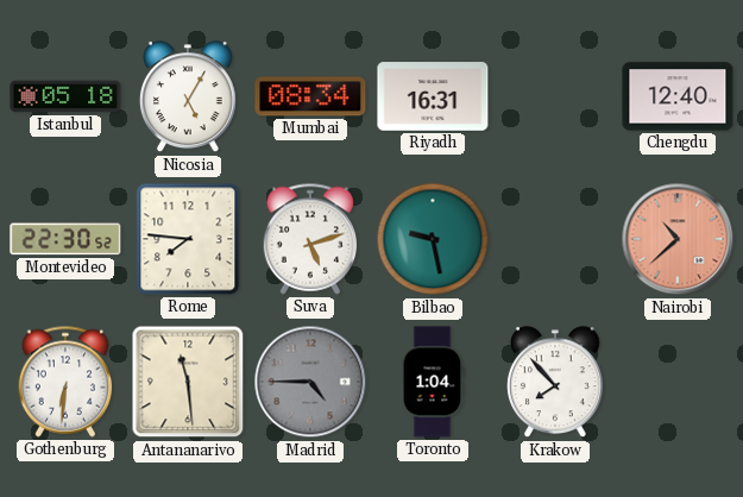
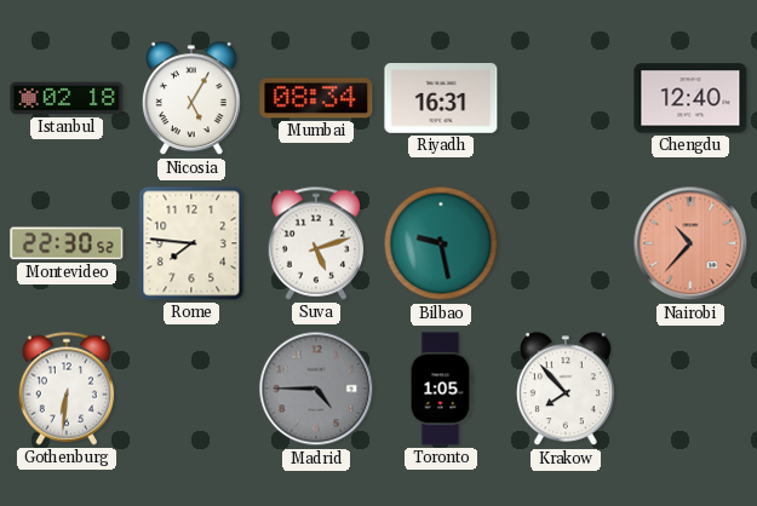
Istanbul: 05:18 -> 02:18
Nairobi: 10:38 -> 10:37
Antananarivo: 11:29 -> none
Toronto: 1:04 -> 1:05
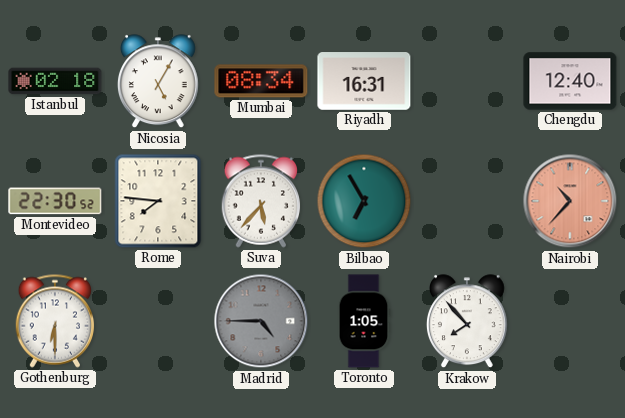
Suva: 5:12 -> 5:37
Bilbao: 9:28 -> 6:55
Gothenburg: 6:31 -> 6:30
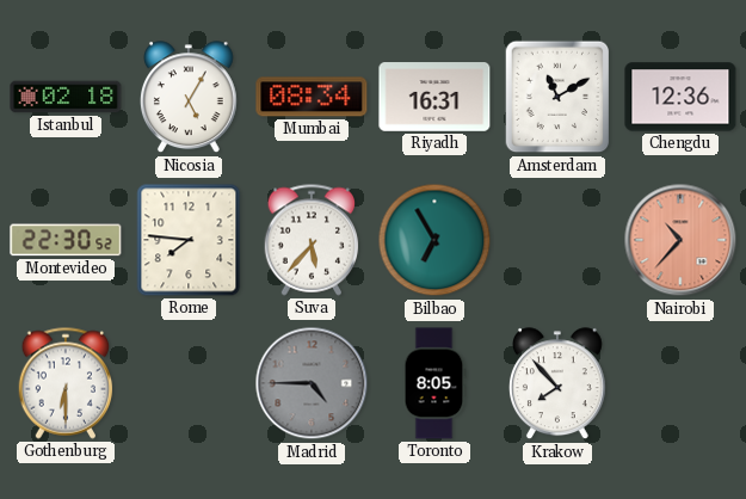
Amsterdam: none -> 11:10
Chengdu: 12:40 -> 12:36
Toronto: 1:05 -> 8:05
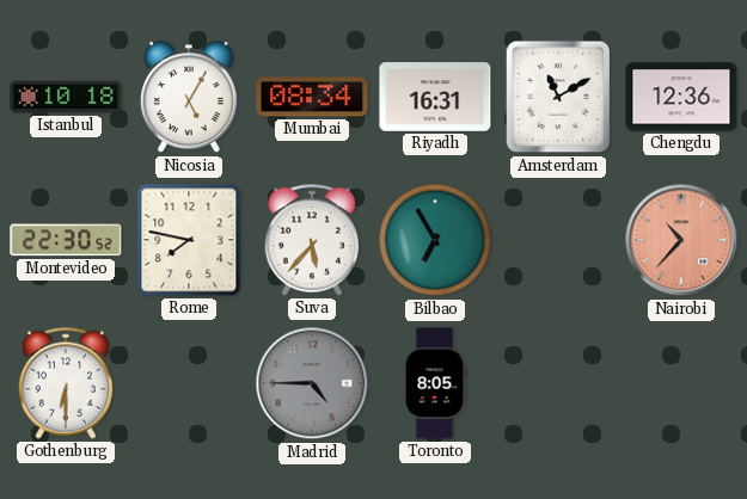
Istanbul: 02:18 -> 10:18
Rome: 7:46 -> 7:47
Krakow: 7:53 -> none
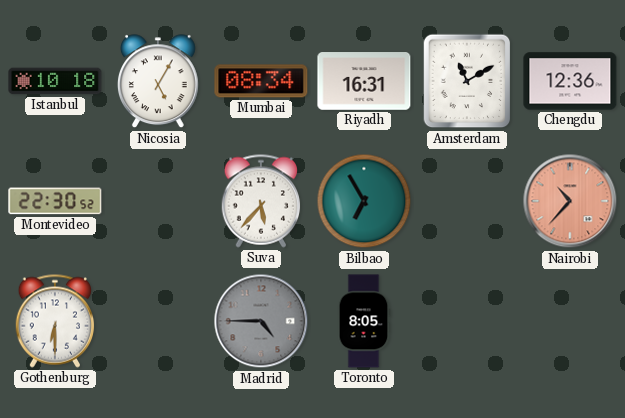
Rome: 7:47 -> none
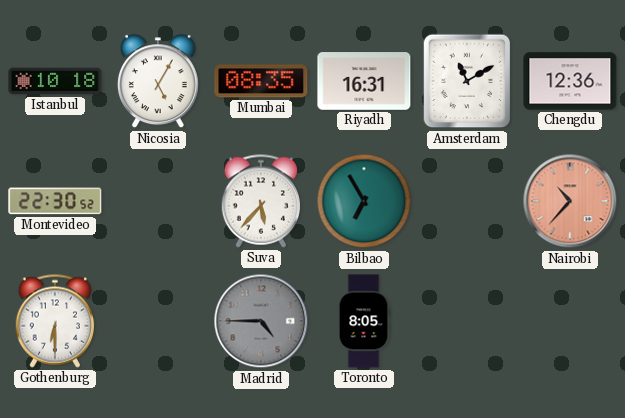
Mumbai: 08:34 -> 08:35
